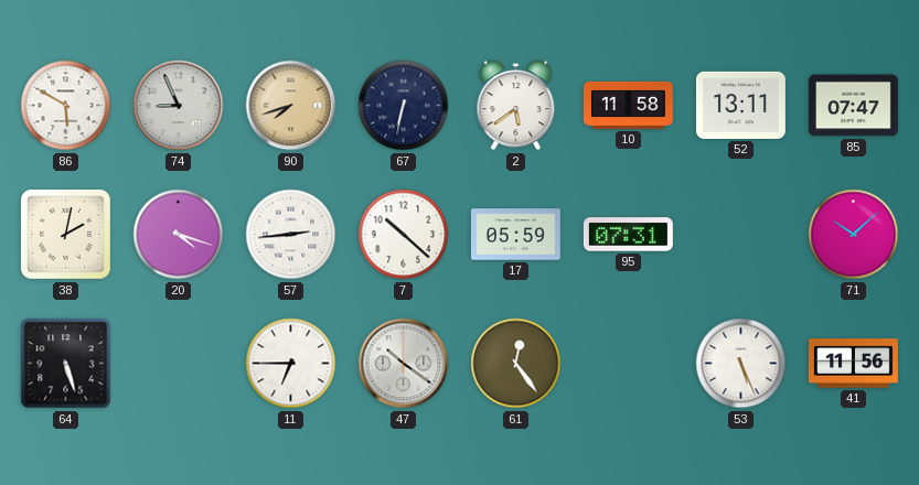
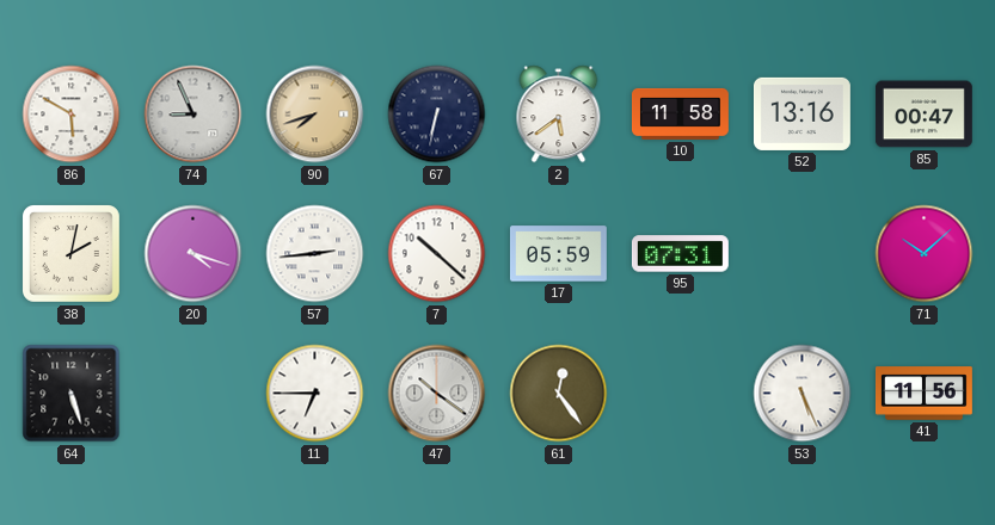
52: 13:11 -> 13:16
85: 07:47 -> 00:47
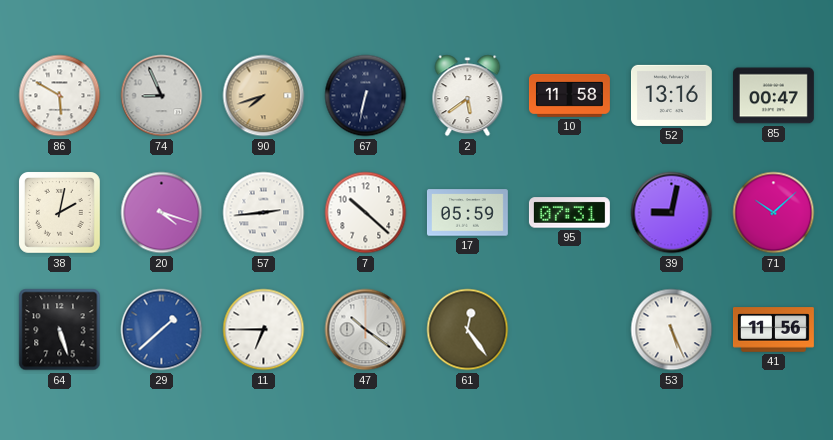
39: none -> 9:02
29: none -> 1:38
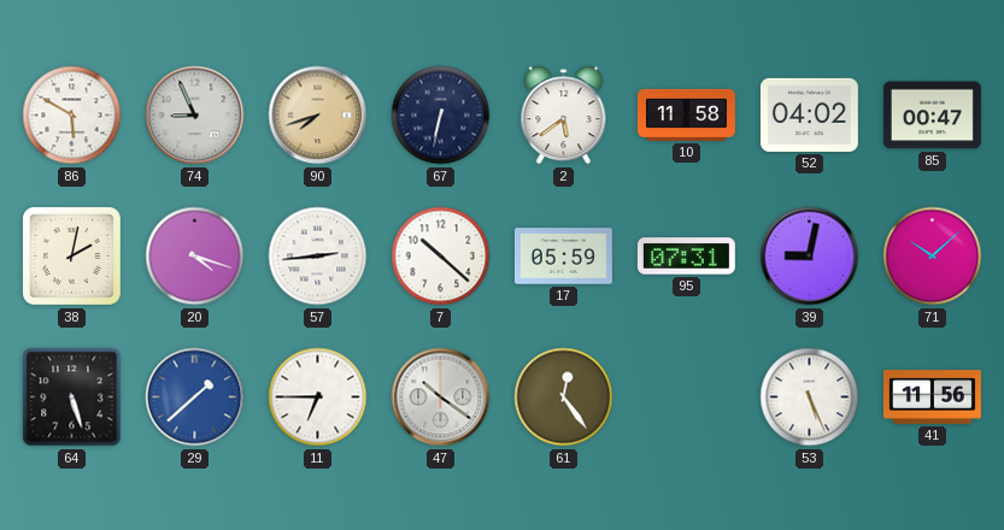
52: 13:16 -> 04:02
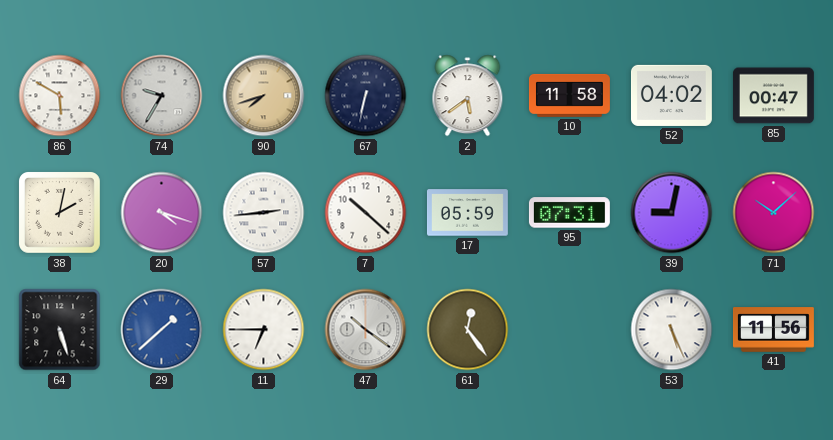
74: 8:56 -> 9:35
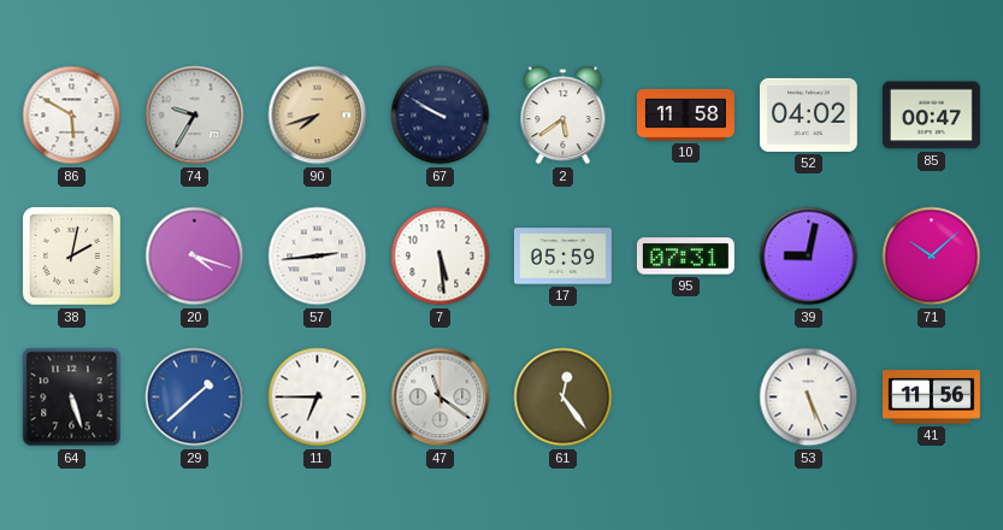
67: 6:32 -> 9:50
7: 10:22 -> 5:29
47: 10:21 -> 11:21
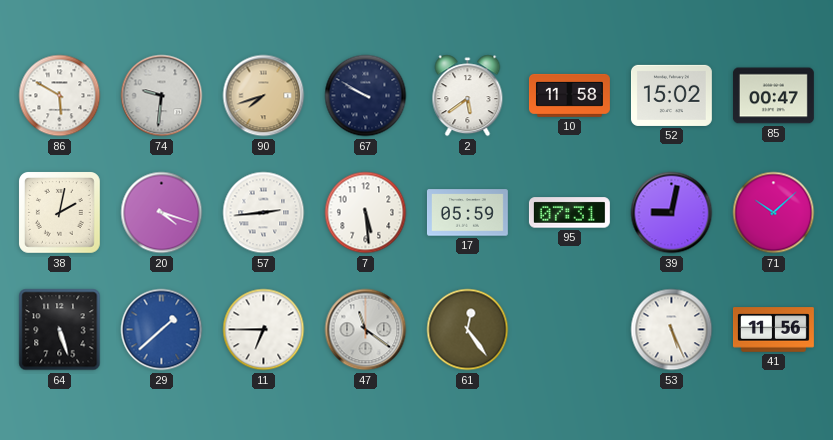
74: 9:35 -> 9:31
52: 04:02 -> 15:02
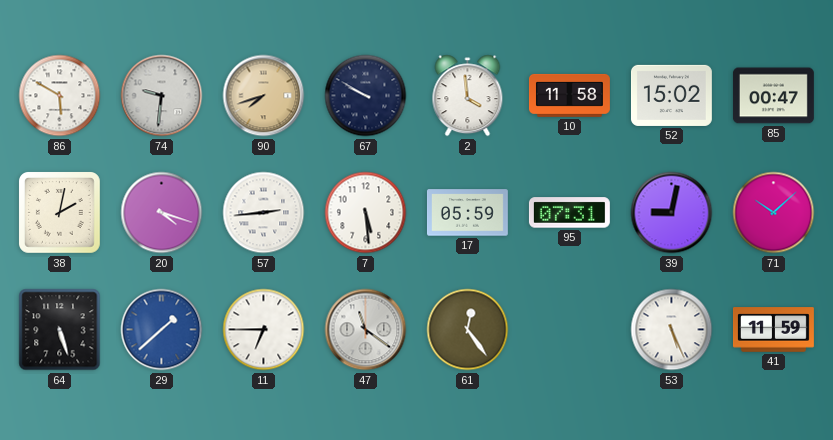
2: 5:39 -> 3:59
41: 11:56 -> 11:59
